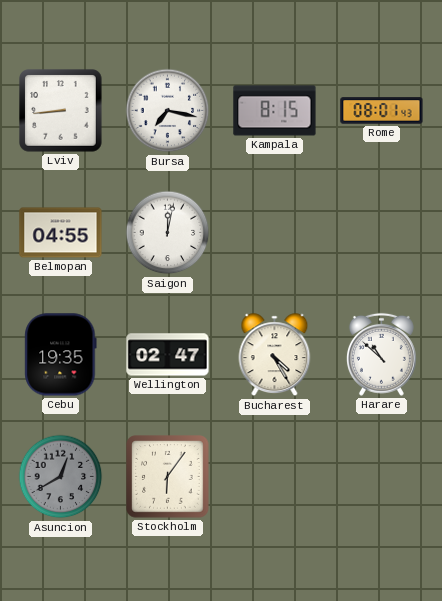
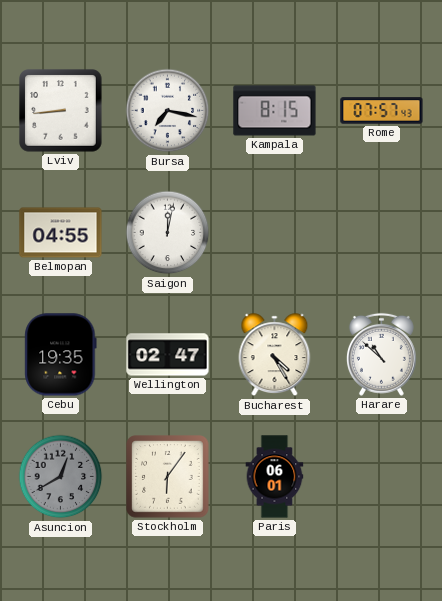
Rome: 08:01 -> 07:57
Paris: none -> 06:01
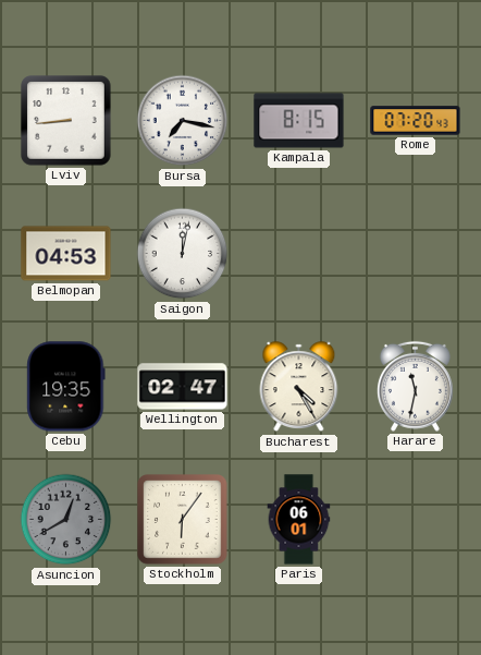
Rome: 07:57 -> 07:20
Belmopan: 04:55 -> 04:53
Harare: 10:52 -> 11:32
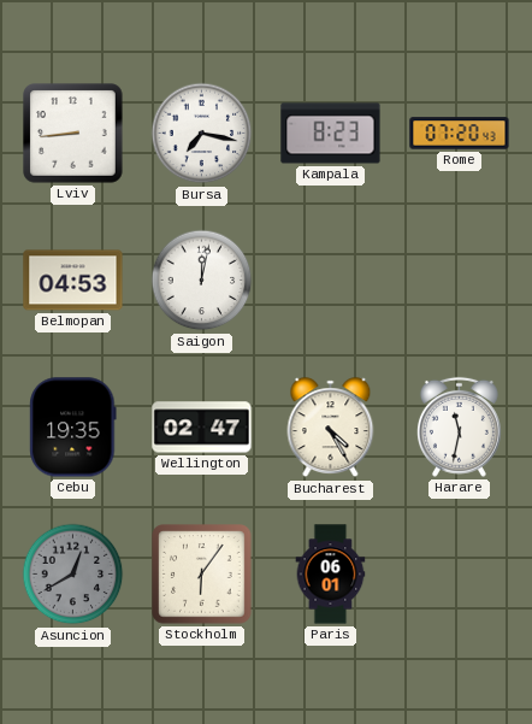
Kampala: 8:15 -> 8:23
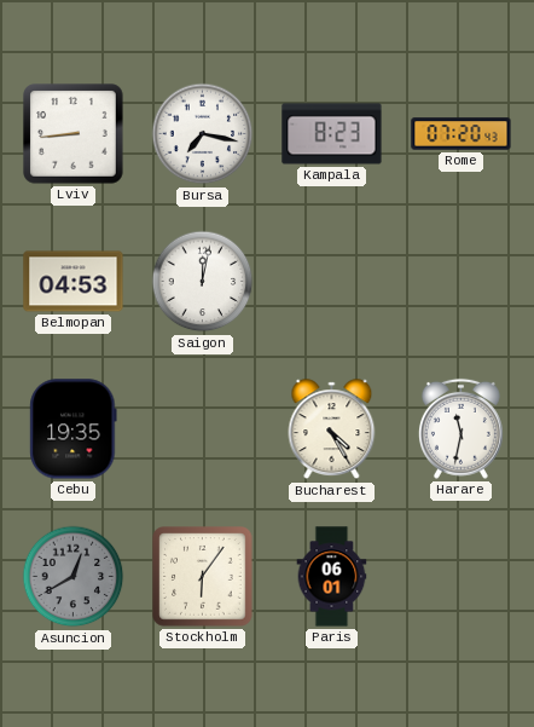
Wellington: 02:47 -> none
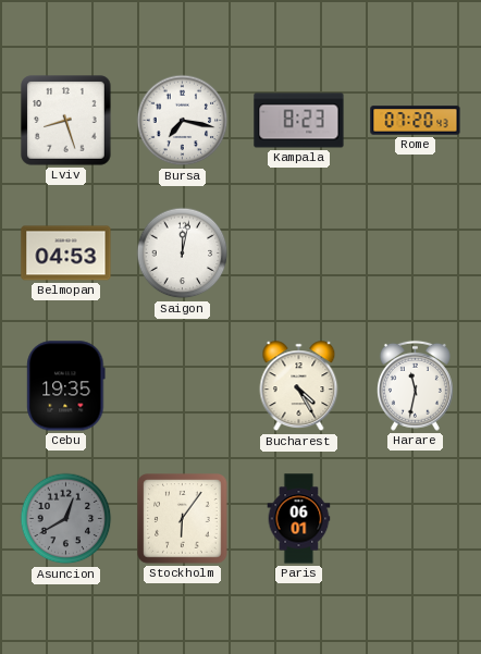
Lviv: 8:44 -> 8:27
